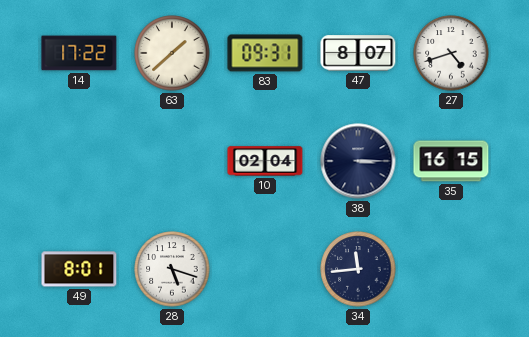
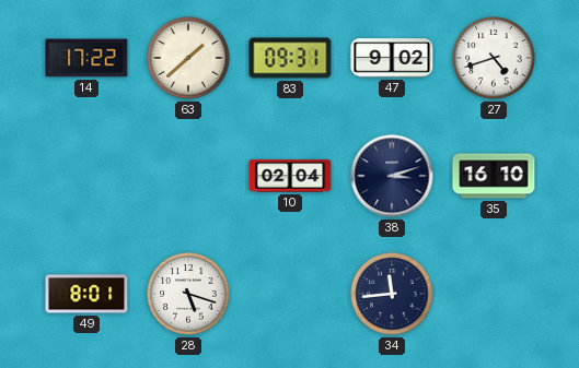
47: 8:07 -> 9:02
38: 3:15 -> 3:12
35: 16:15 -> 16:10
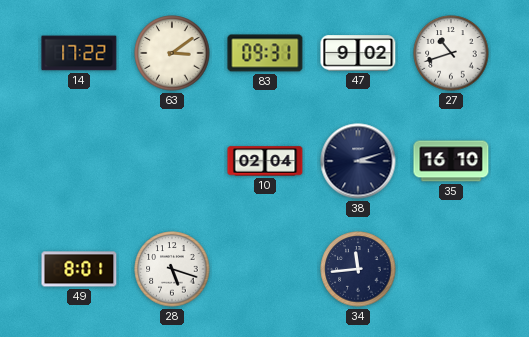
63: 1:38 -> 3:09
27: 4:42 -> 10:42
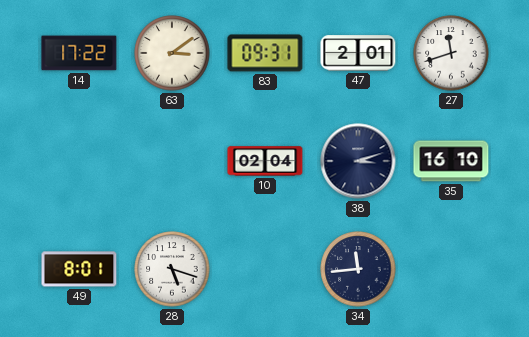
47: 9:02 -> 2:01
27: 10:42 -> 11:42
